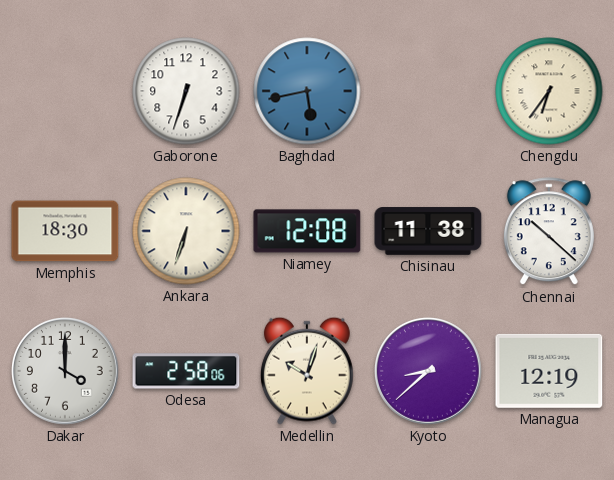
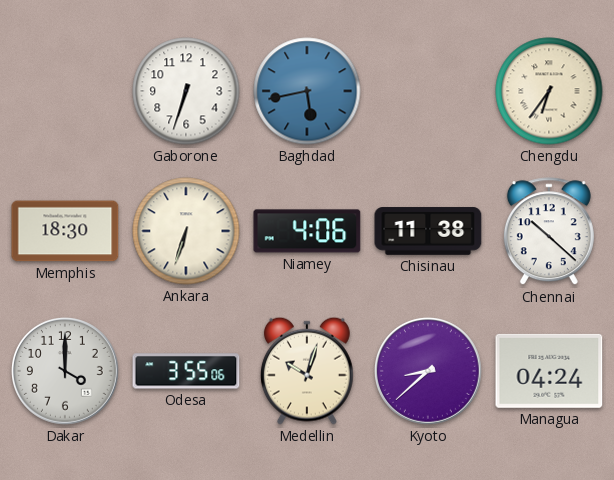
Niamey: 12:08 -> 4:06
Odesa: 2:58 -> 3:55
Managua: 12:19 -> 04:24
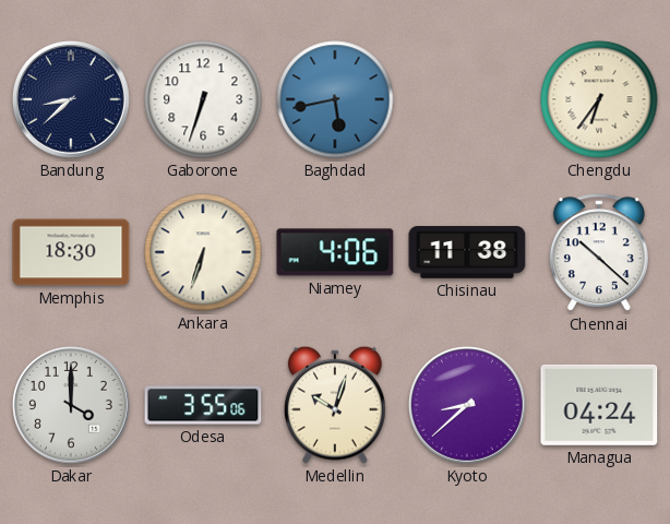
Bandung: none -> 8:38
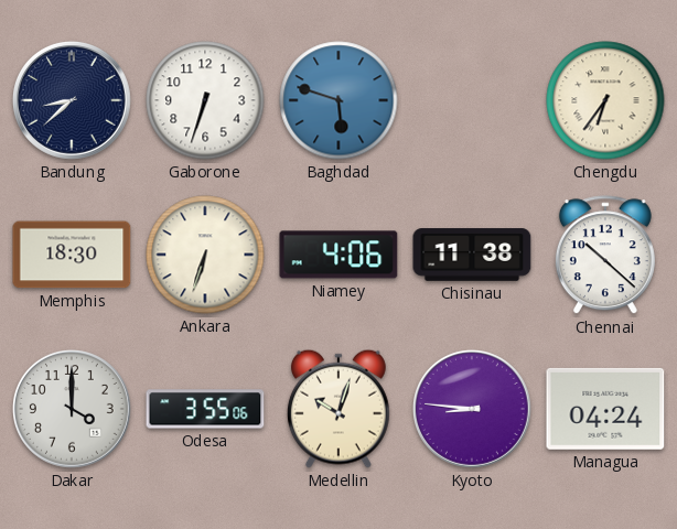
Baghdad: 5:43 -> 5:48
Kyoto: 8:38 -> 8:46
